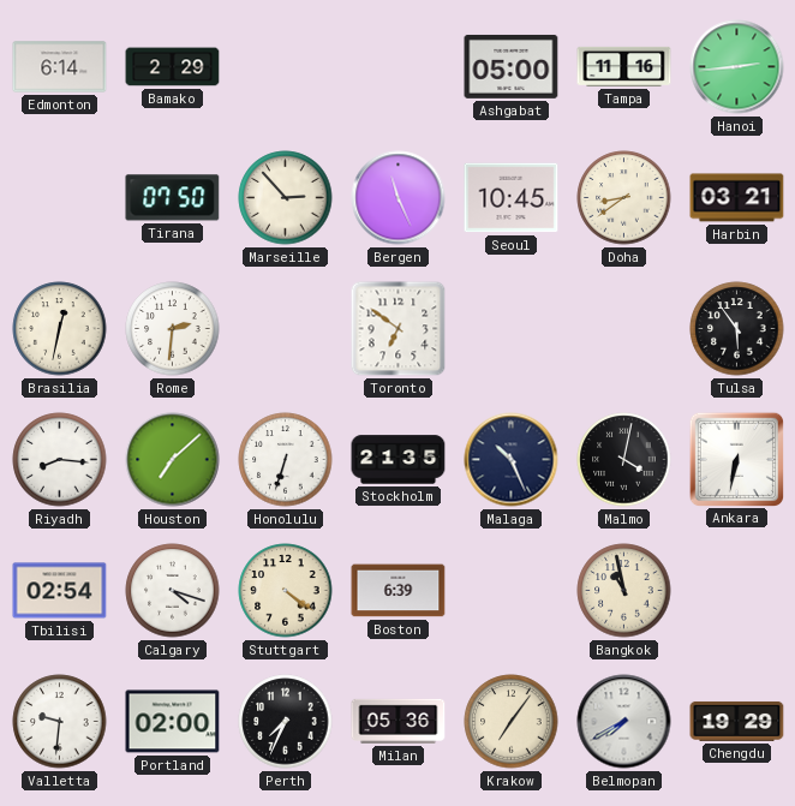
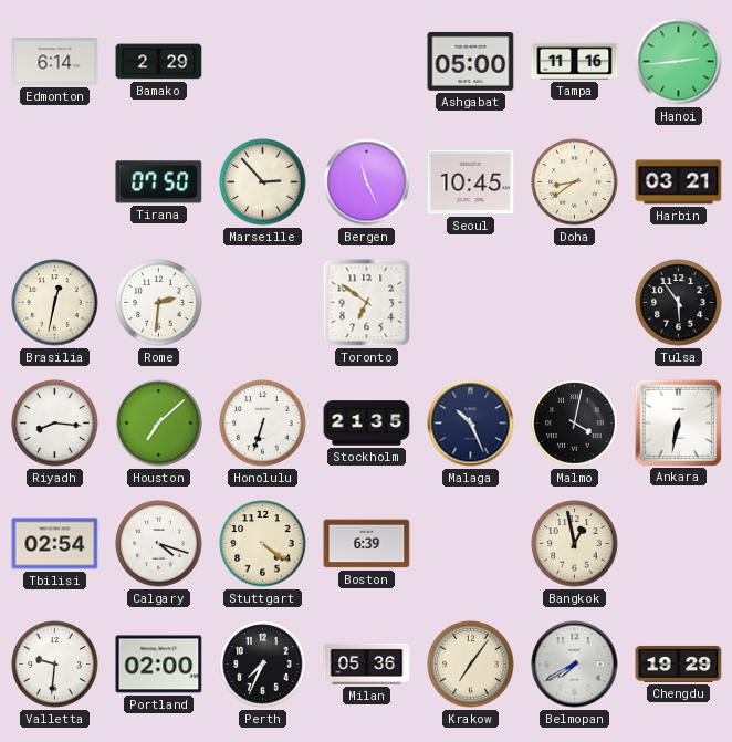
Bangkok: 10:58 -> 12:58
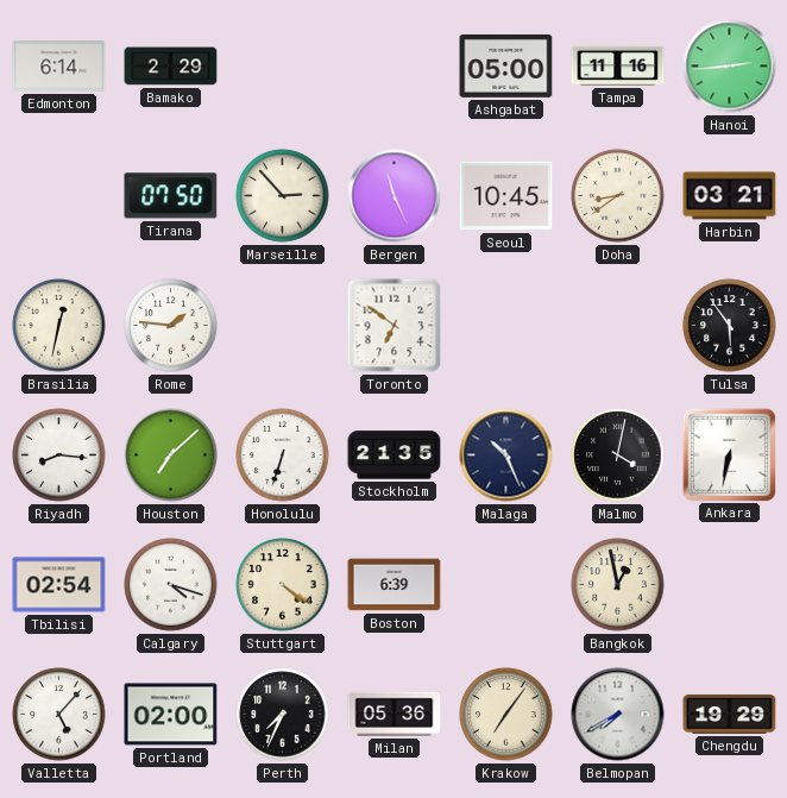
Rome: 2:31 -> 1:46
Valletta: 9:31 -> 5:07
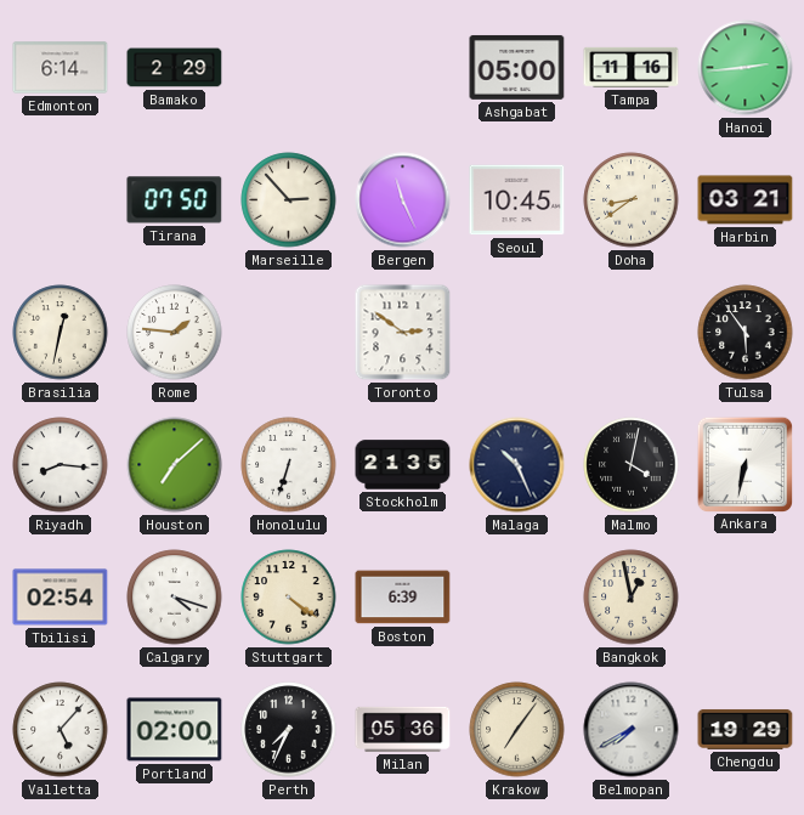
Toronto: 6:51 -> 2:51
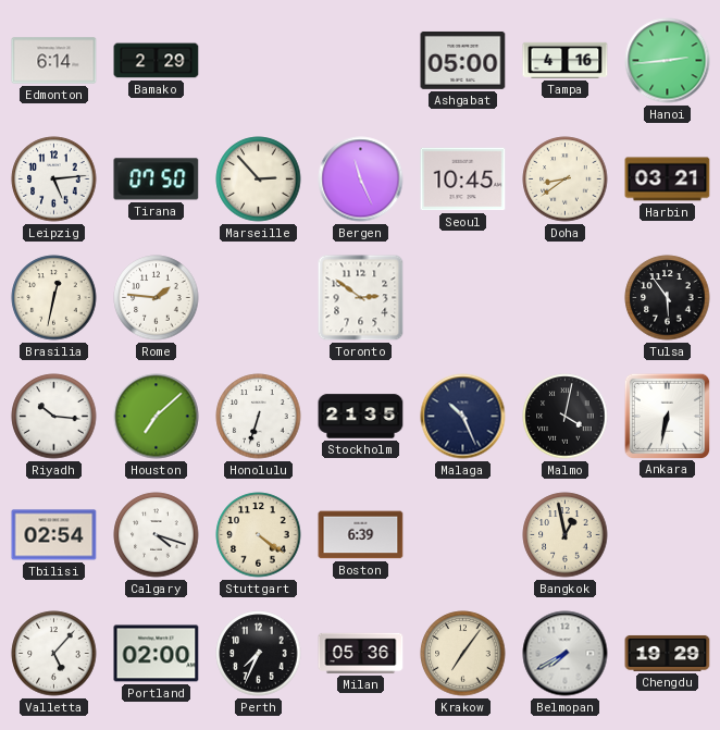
Tampa: 11:16 -> 4:16
Leipzig: none -> 5:14
Riyadh: 8:16 -> 10:16
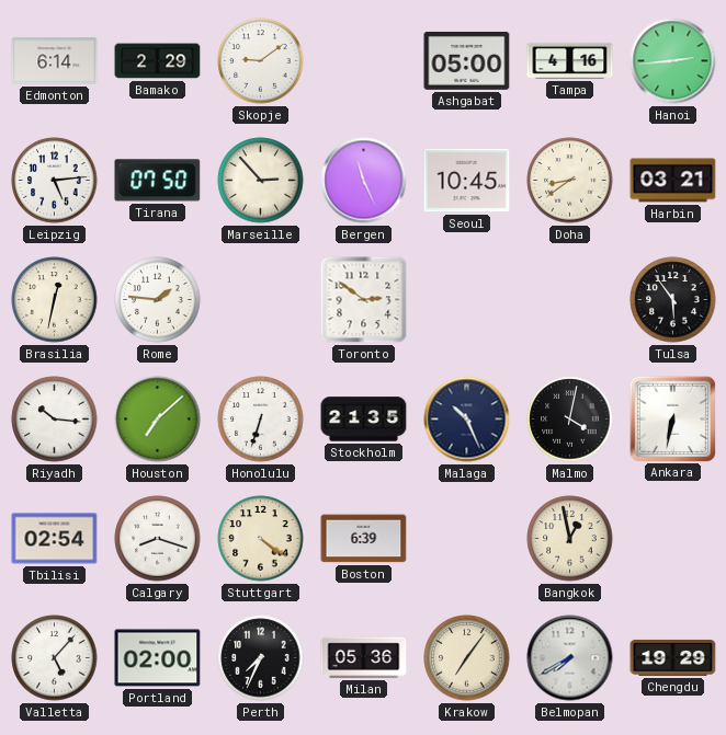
Skopje: none -> 9:09
Calgary: 4:18 -> 8:18
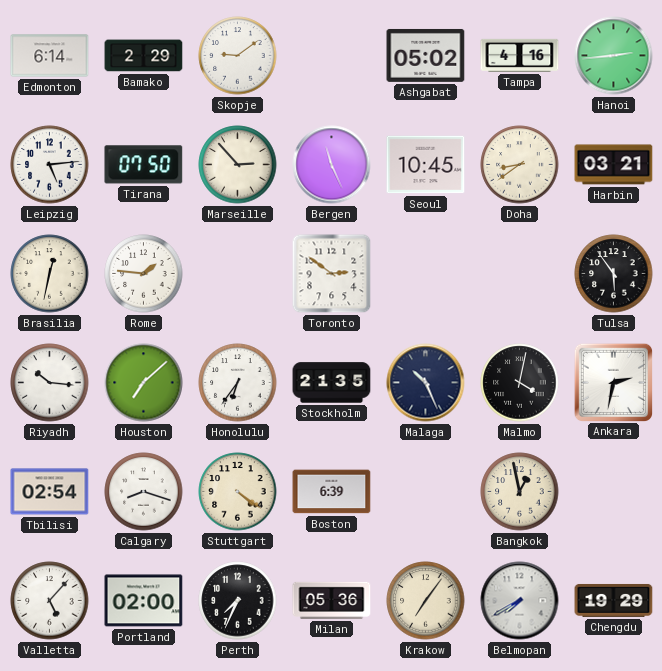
Ashgabat: 05:00 -> 05:02
Honolulu: 6:33 -> 6:36
Ankara: 6:32 -> 2:32
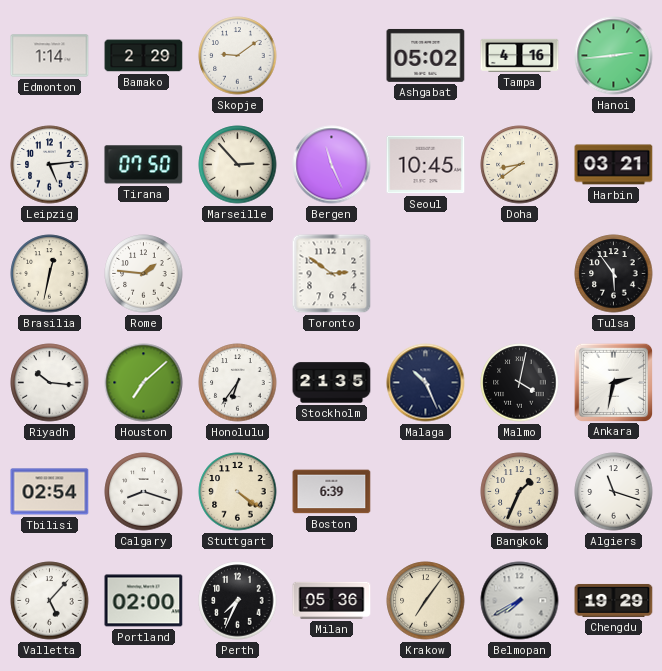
Edmonton: 6:14 -> 1:14
Bangkok: 12:58 -> 1:34
Algiers: none -> 11:18
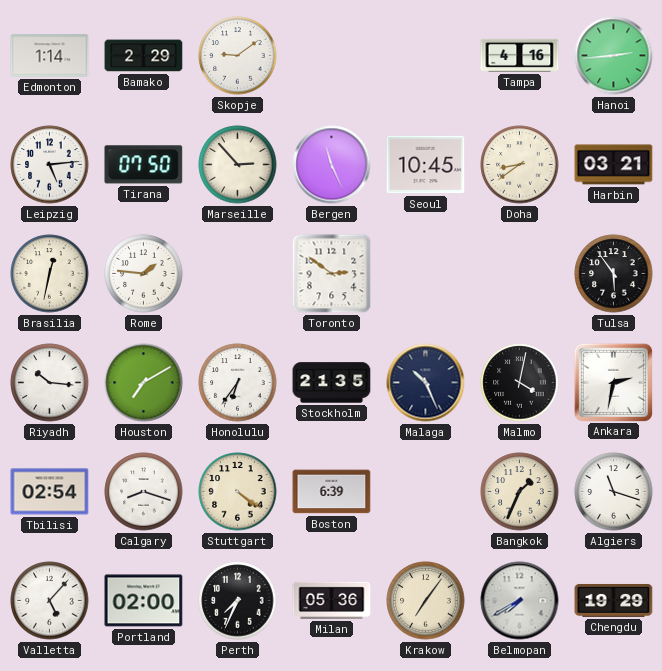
Ashgabat: 05:02 -> none
Houston: 7:08 -> 7:10
